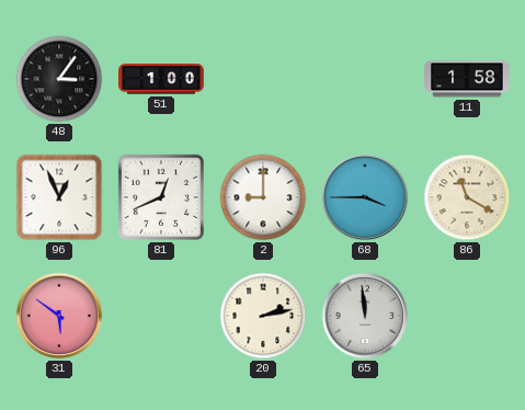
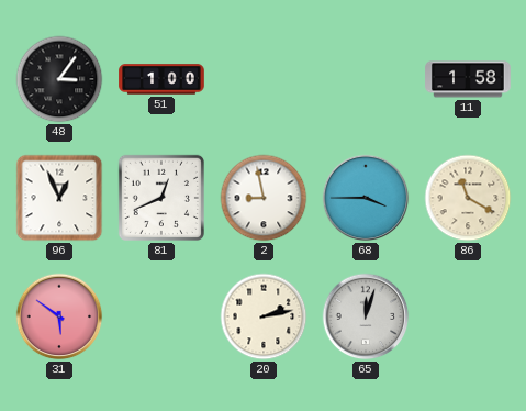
2: 9:00 -> 8:58
65: 11:59 -> 12:03
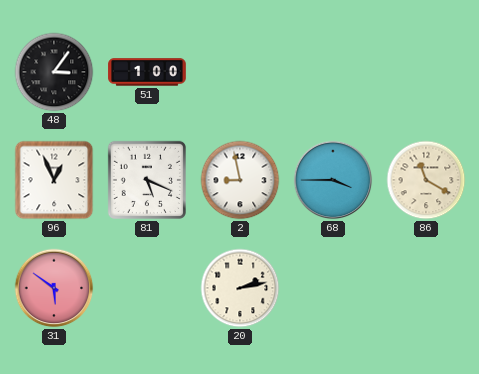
11: 1:58 -> none
81: 12:41 -> 5:19
65: 12:03 -> none
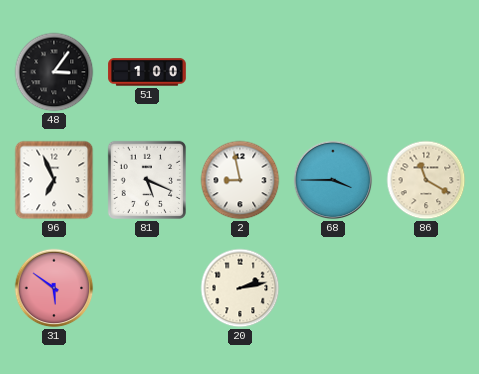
96: 12:56 -> 6:56
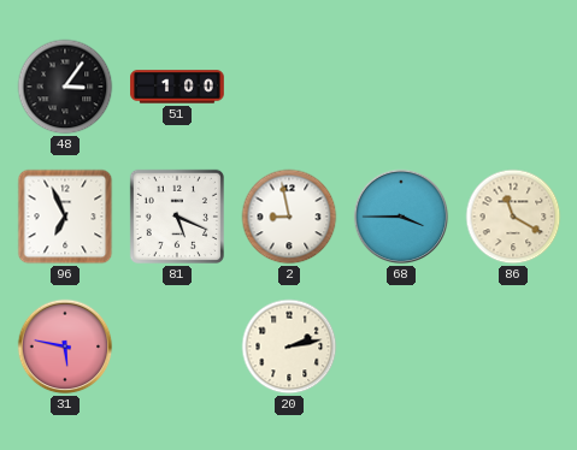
31: 5:51 -> 5:47
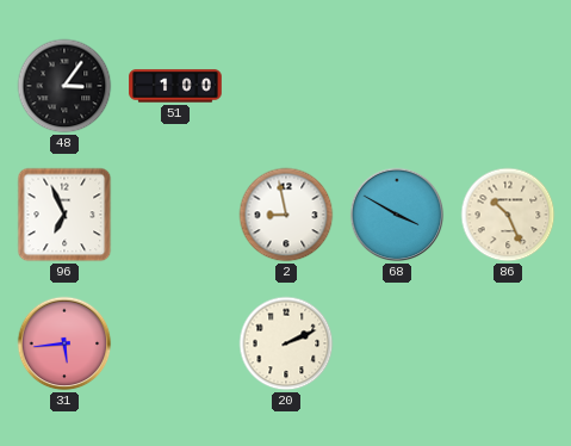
81: 5:19 -> none
68: 3:45 -> 3:50
86: 11:20 -> 10:26
31: 5:47 -> 5:44
20: 2:13 -> 2:11
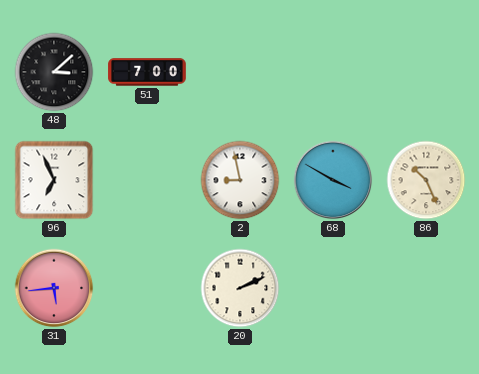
48: 3:06 -> 3:08
51: 1:00 -> 7:00
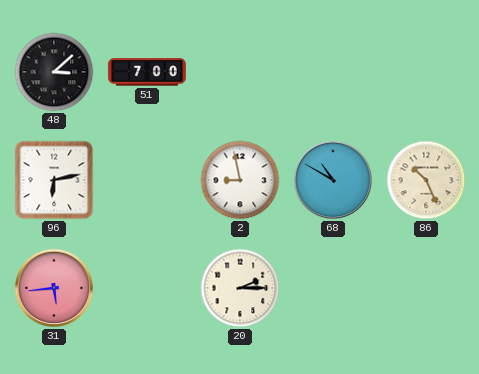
96: 6:56 -> 6:13
68: 3:50 -> 10:50
20: 2:11 -> 2:15
